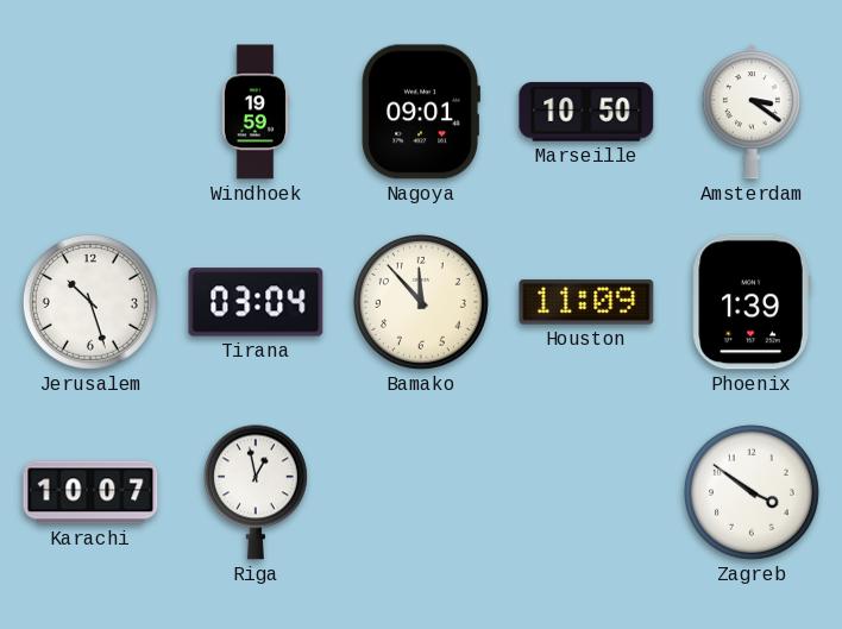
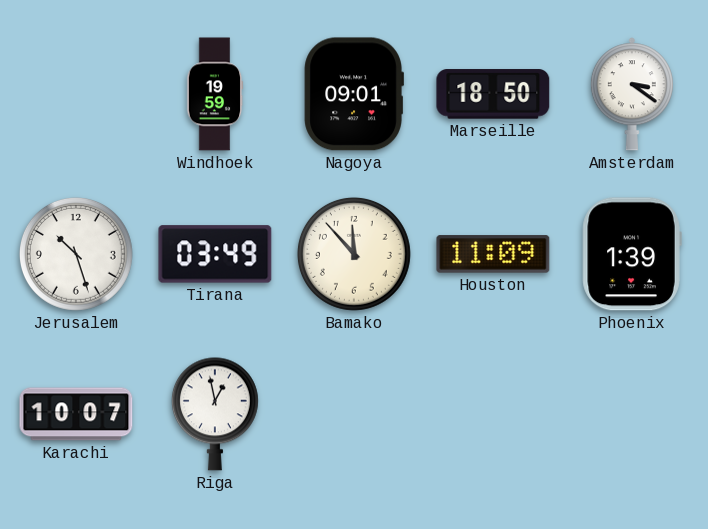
Marseille: 10:50 -> 18:50
Tirana: 03:04 -> 03:49
Zagreb: 3:51 -> none
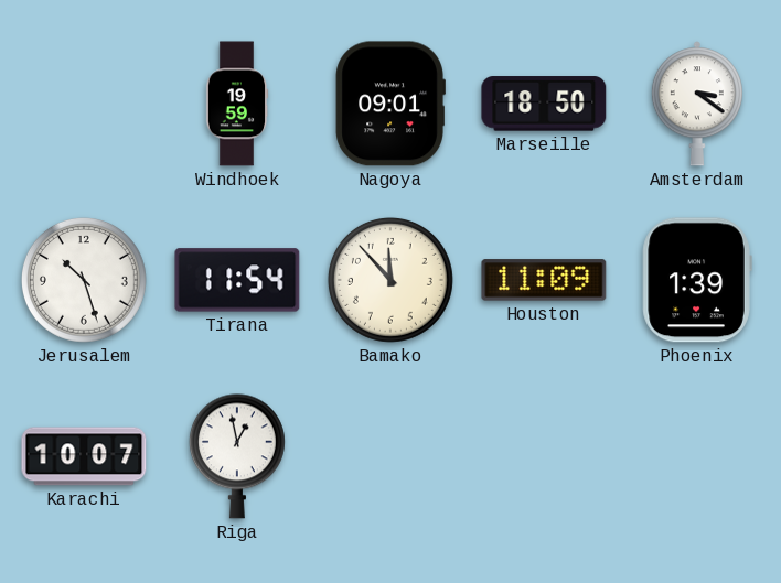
Tirana: 03:49 -> 11:54
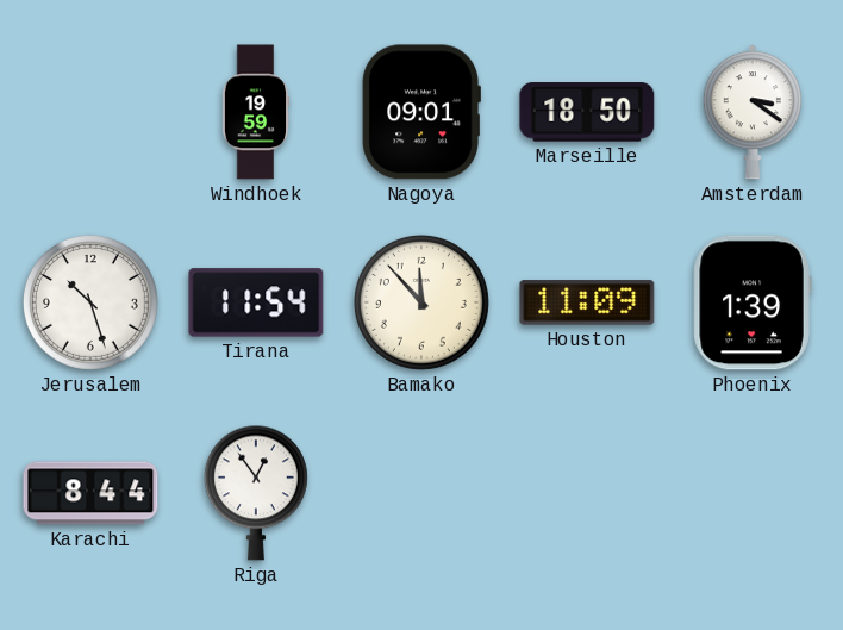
Karachi: 10:07 -> 8:44
Riga: 12:58 -> 12:54
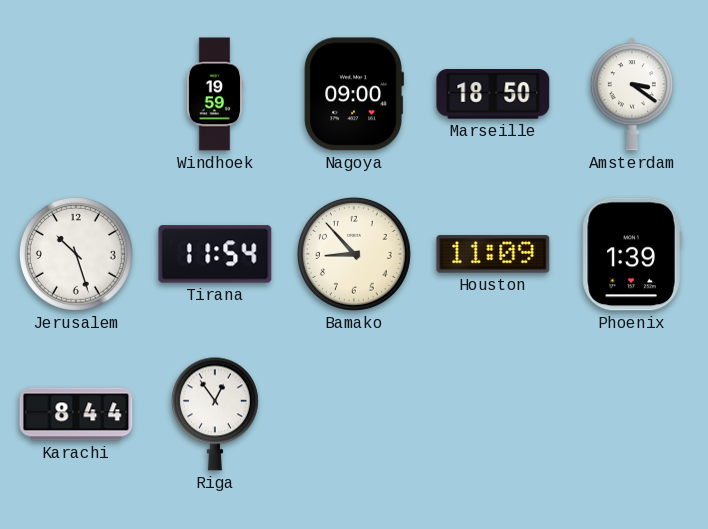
Nagoya: 09:01 -> 09:00
Bamako: 11:53 -> 8:53
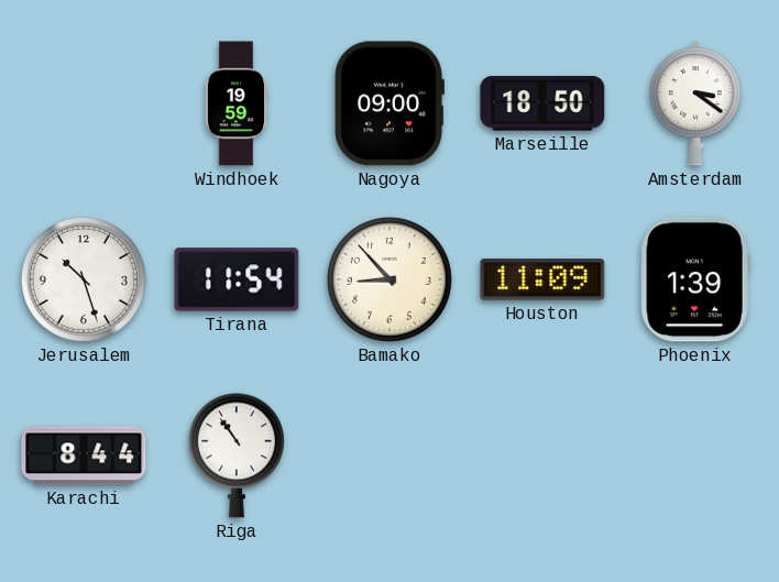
Riga: 12:54 -> 10:54
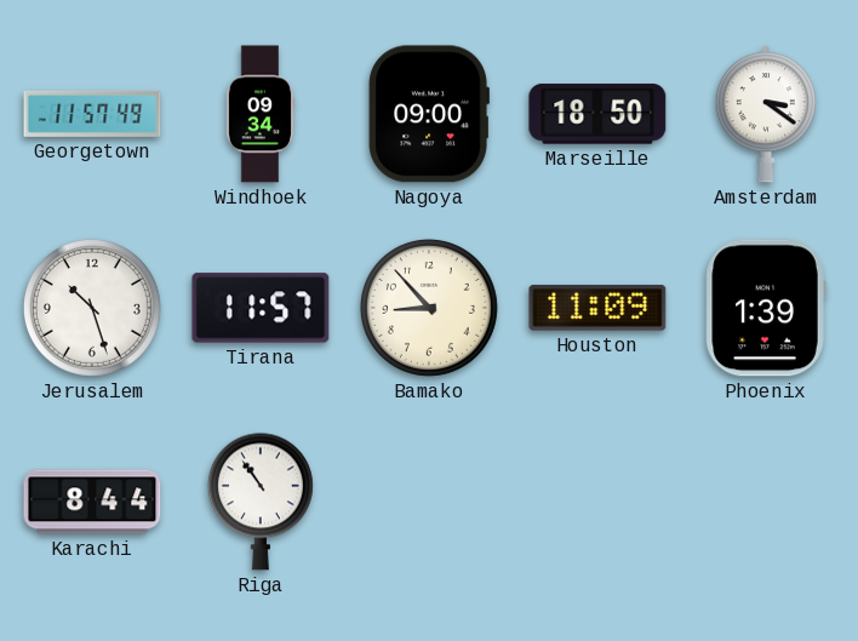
Georgetown: none -> 11:57
Windhoek: 19:59 -> 09:34
Tirana: 11:54 -> 11:57
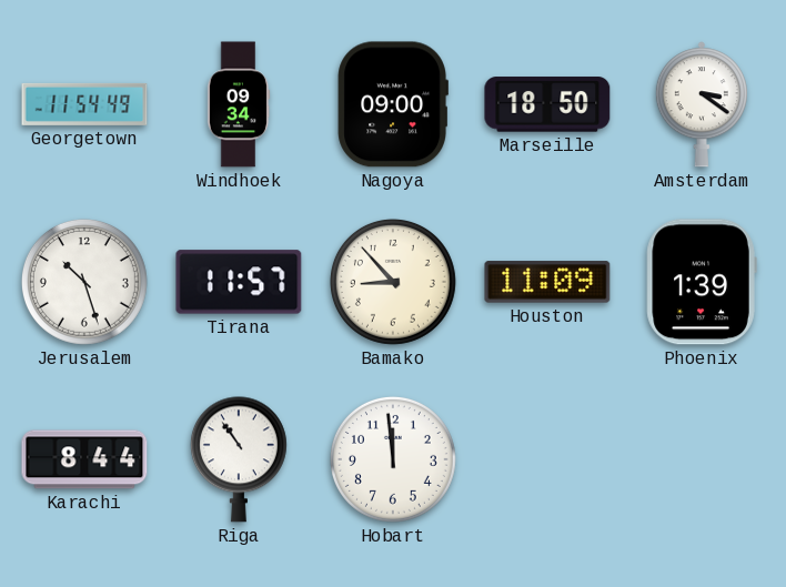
Georgetown: 11:57 -> 11:54
Hobart: none -> 11:59
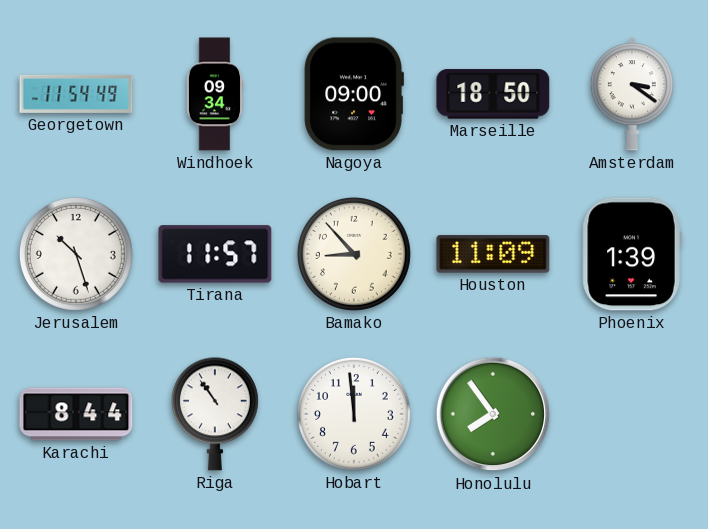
Honolulu: none -> 7:54
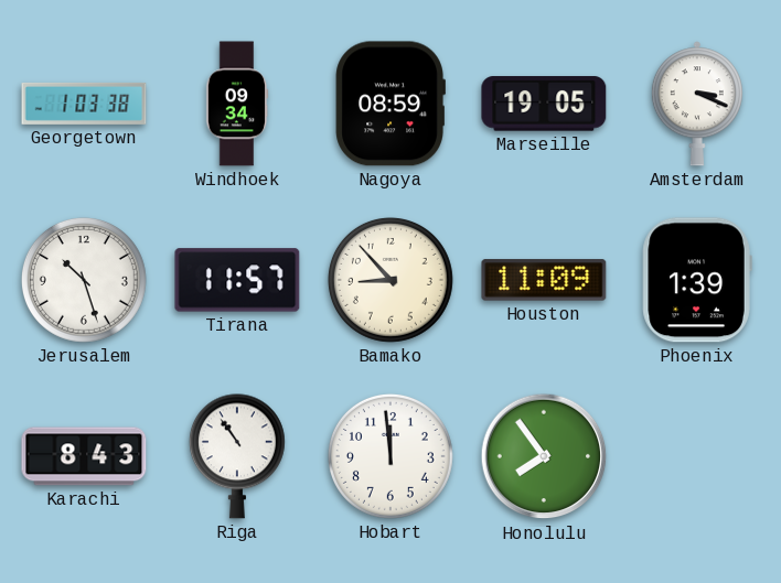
Georgetown: 11:54 -> 1:03
Nagoya: 09:00 -> 08:59
Marseille: 18:50 -> 19:05
Amsterdam: 3:21 -> 3:19
Karachi: 8:44 -> 8:43
